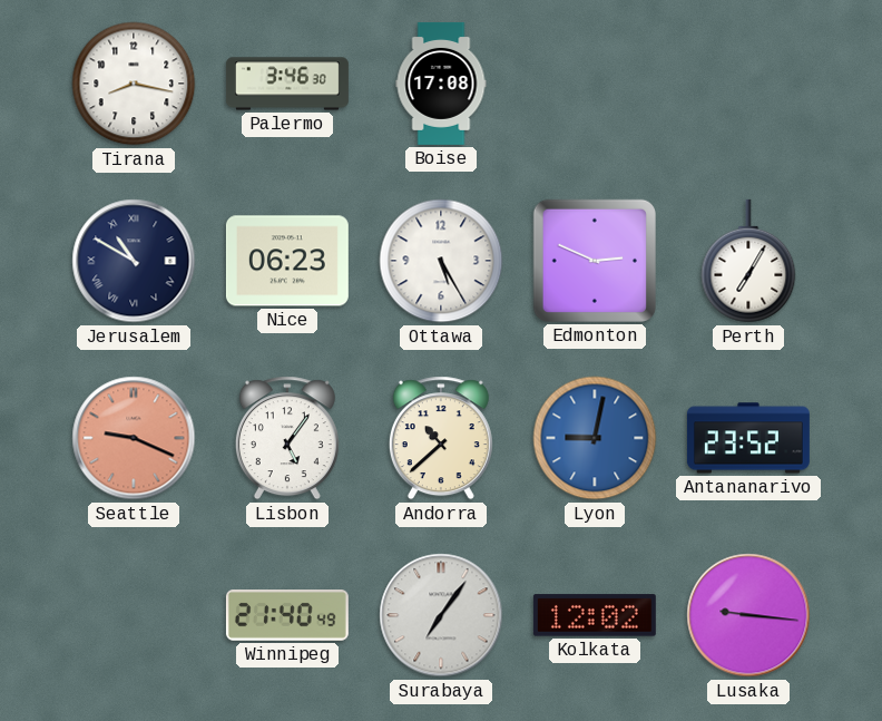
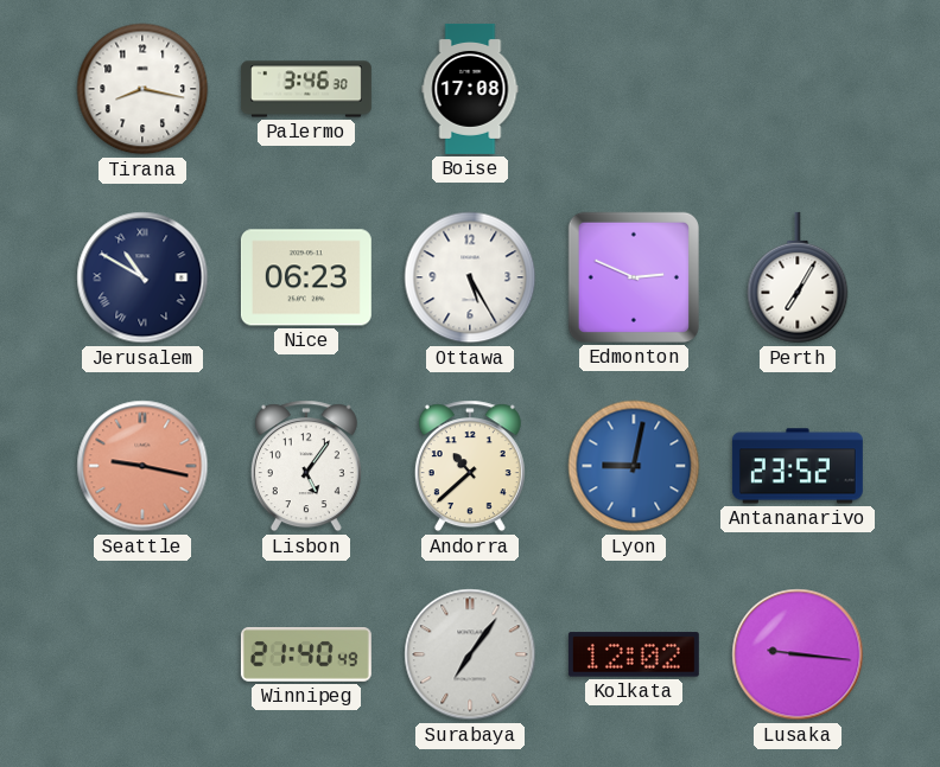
Seattle: 9:19 -> 9:17
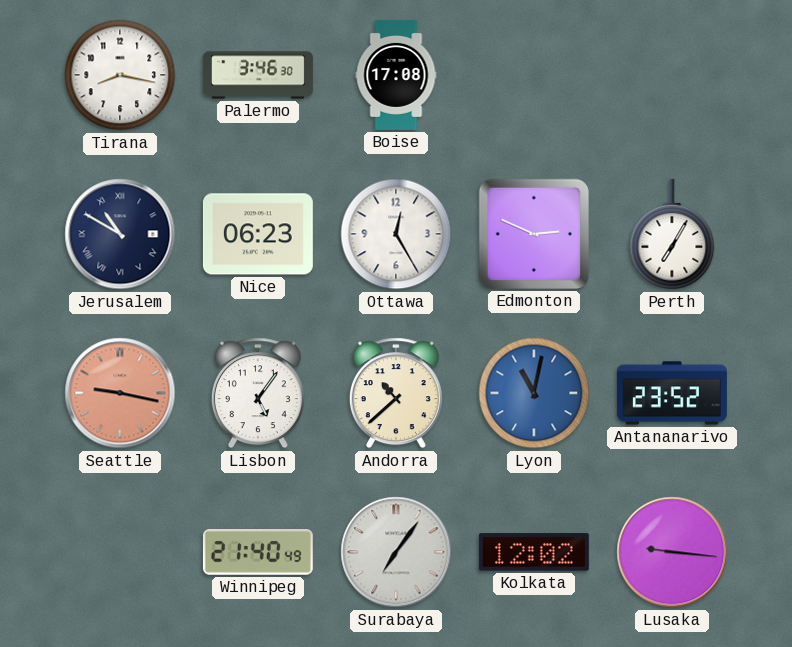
Ottawa: 5:25 -> 12:25
Lyon: 9:02 -> 11:02
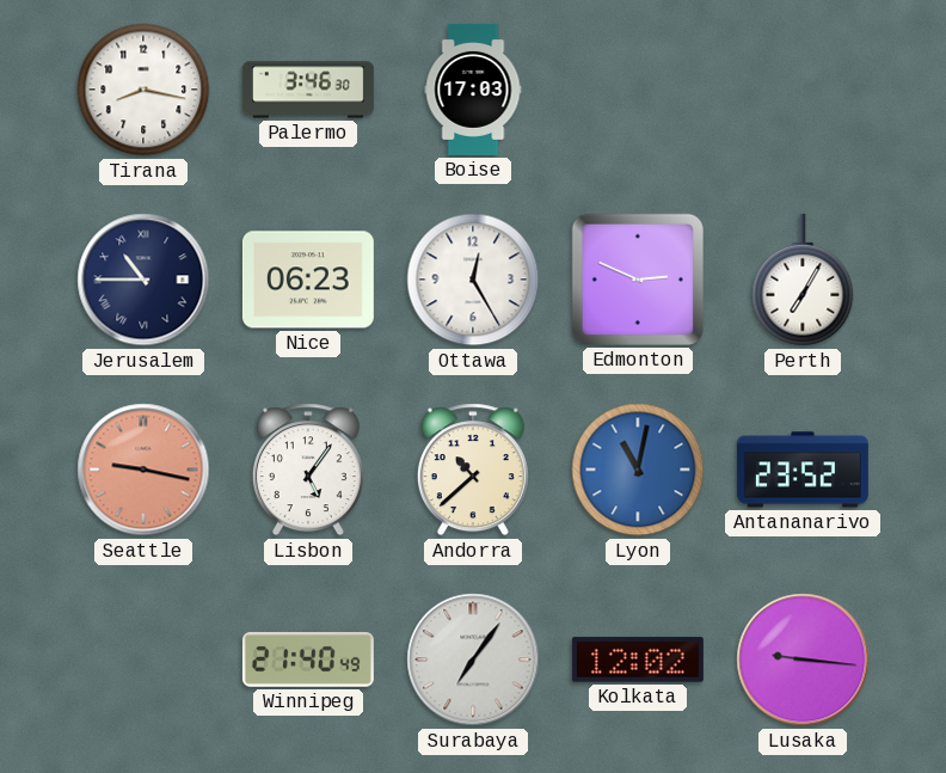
Boise: 17:08 -> 17:03
Jerusalem: 10:50 -> 10:45
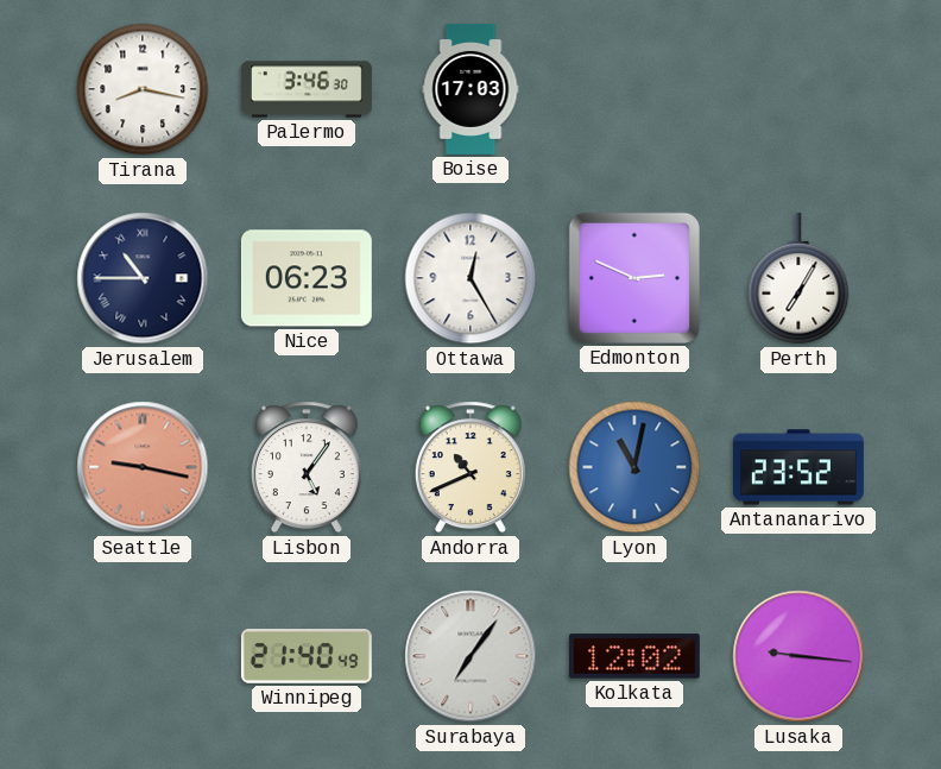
Andorra: 10:38 -> 10:41
